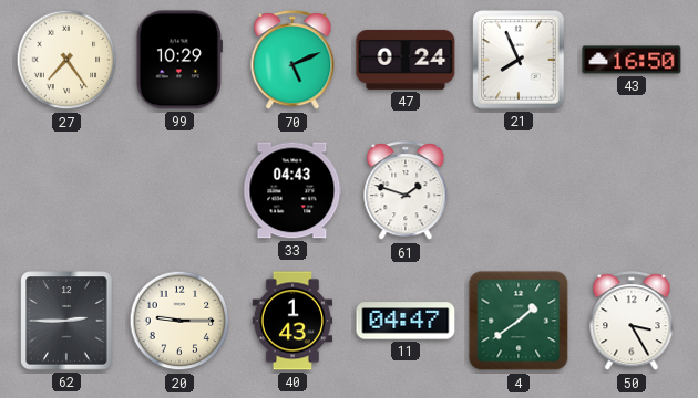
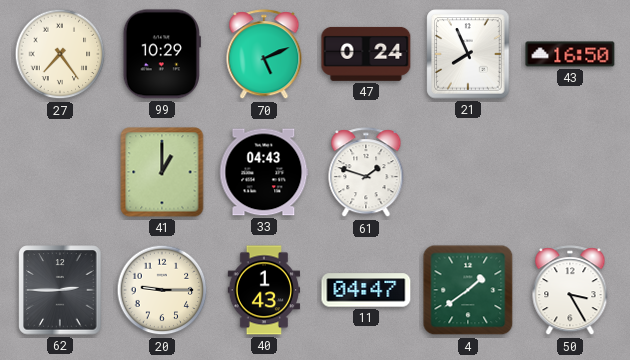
41: none -> 1:00
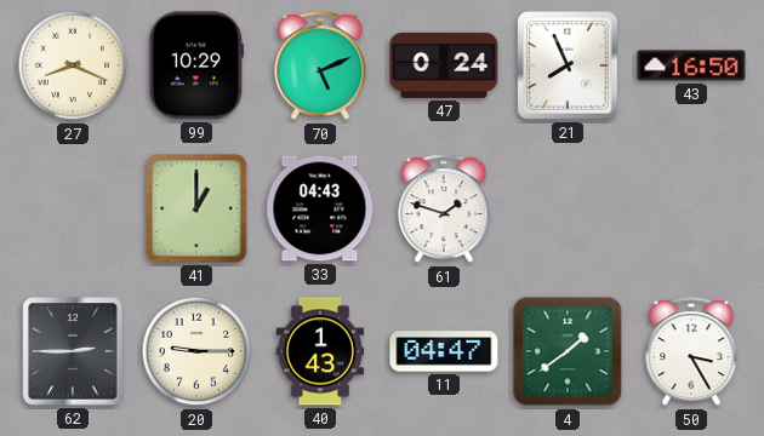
27: 7:24 -> 8:19
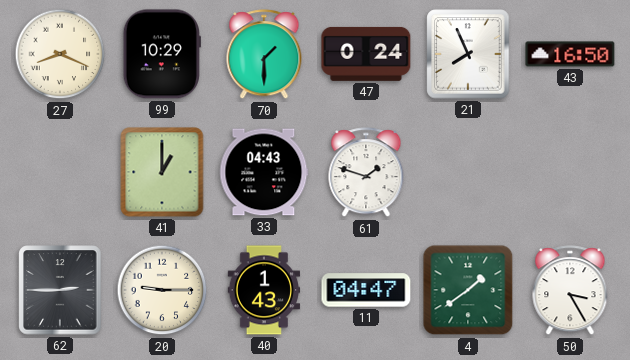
70: 5:11 -> 1:30
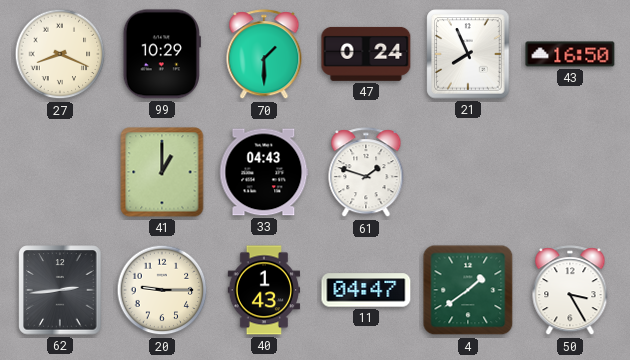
62: 2:45 -> 2:44
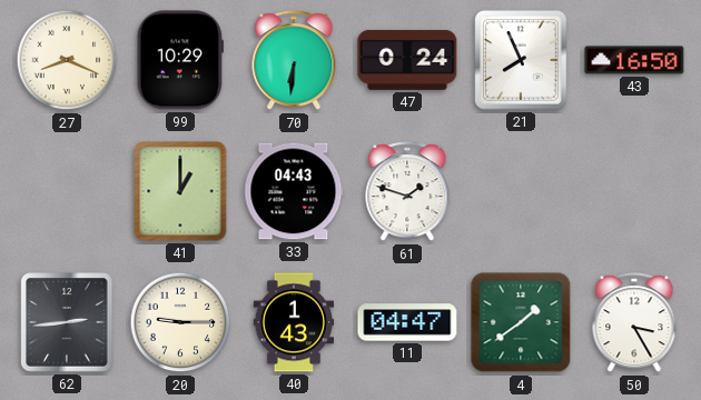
70: 1:30 -> 6:31
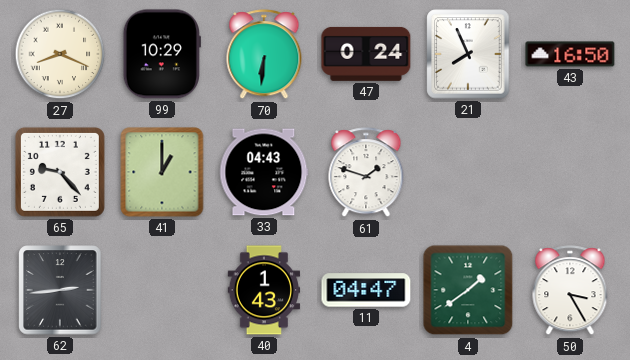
65: none -> 9:23
20: 9:15 -> none
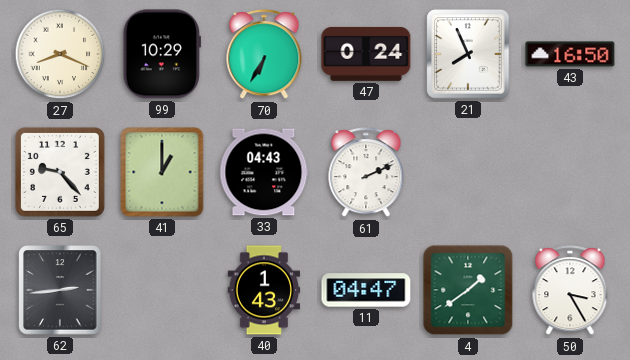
70: 6:31 -> 6:35
61: 1:48 -> 2:11
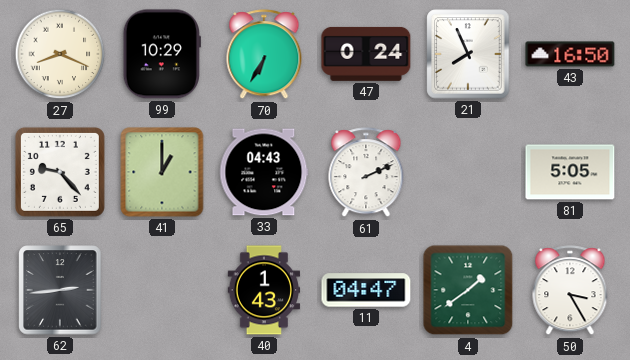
81: none -> 5:05
